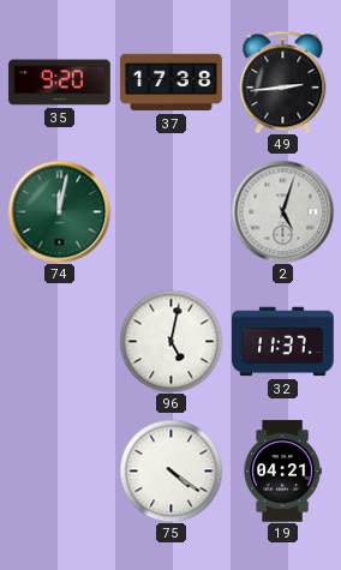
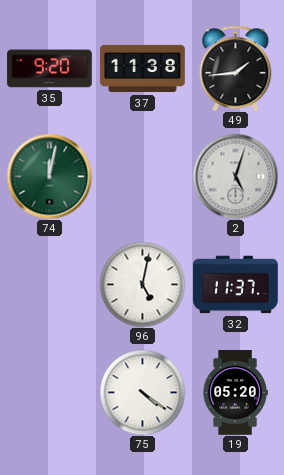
37: 17:38 -> 11:38
49: 2:44 -> 1:44
19: 04:21 -> 05:20
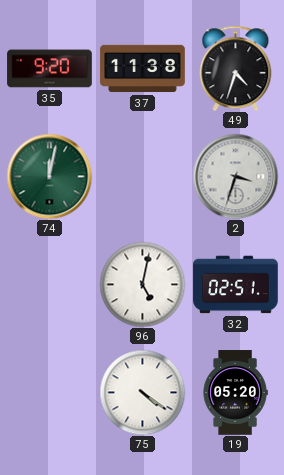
49: 1:44 -> 4:33
2: 5:03 -> 3:33
32: 11:37 -> 02:51
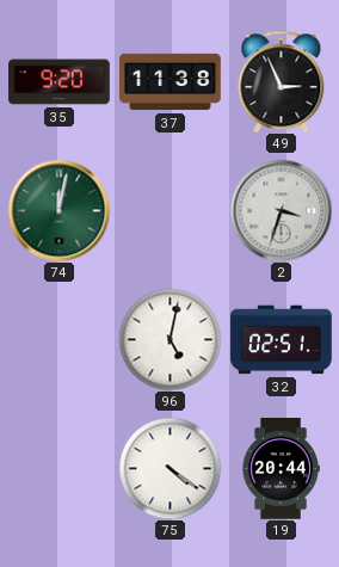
49: 4:33 -> 2:56
19: 05:20 -> 20:44
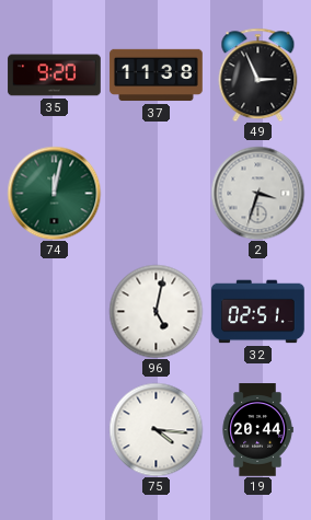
75: 4:21 -> 4:16
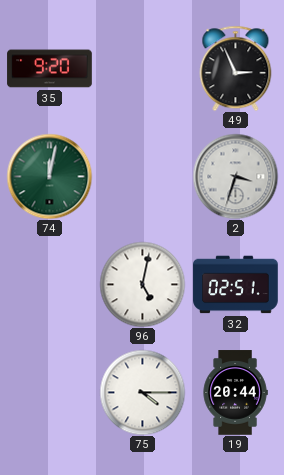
37: 11:38 -> none
75: 4:16 -> 4:15
